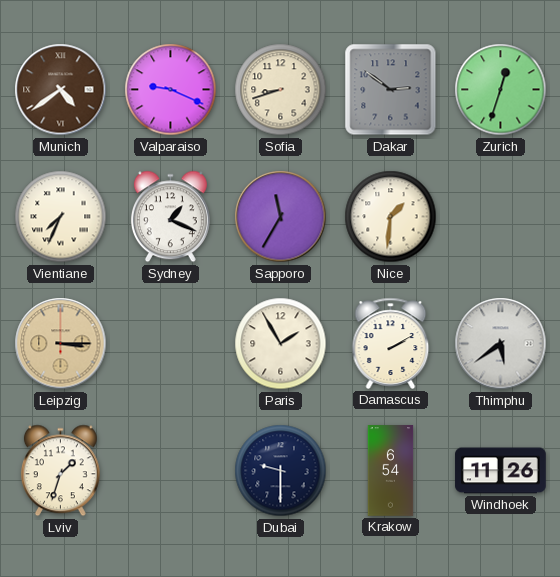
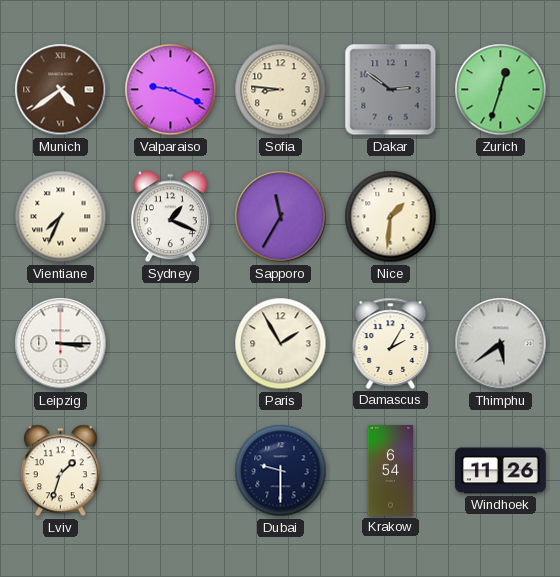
Sofia: 8:42 -> 8:46
Leipzig dial: champagne -> white
Damascus: 2:10 -> 2:05
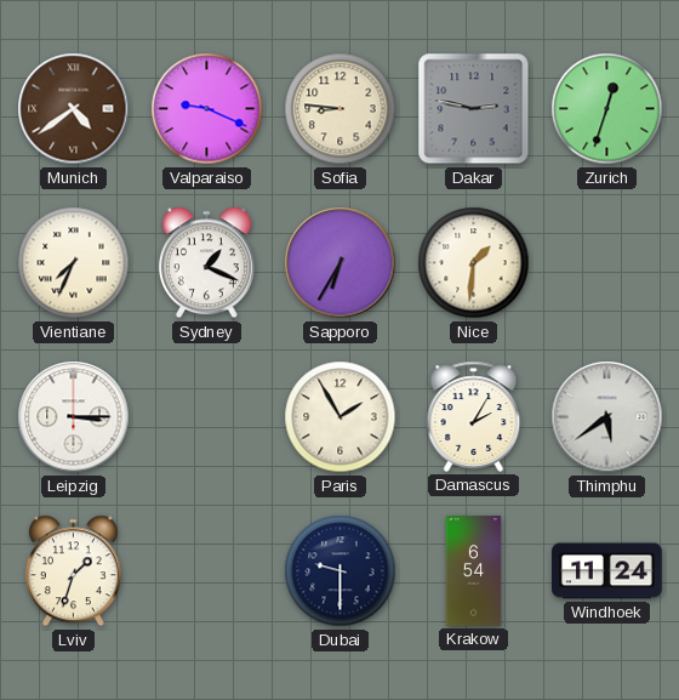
Dakar: 2:51 -> 2:47
Sapporo: 11:35 -> 6:35
Windhoek: 11:26 -> 11:24
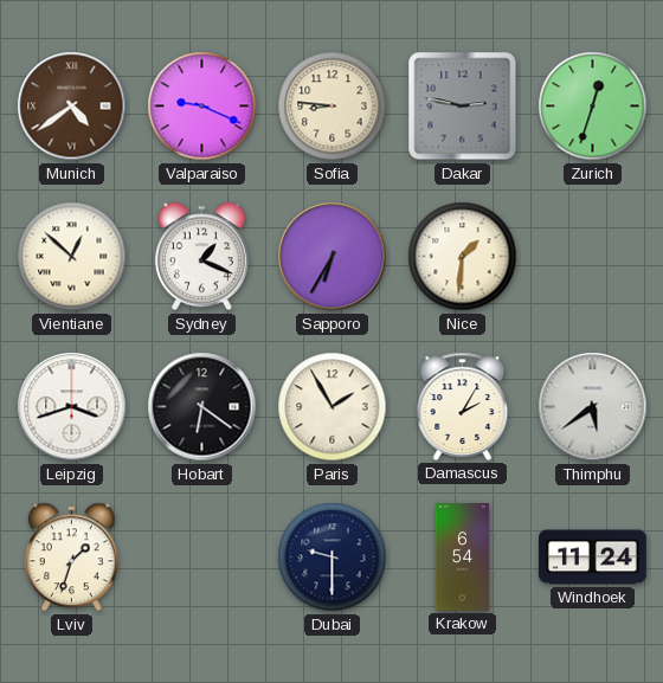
Vientiane: 7:34 -> 12:52
Leipzig: 3:15 -> 3:42
Hobart: none -> 6:21
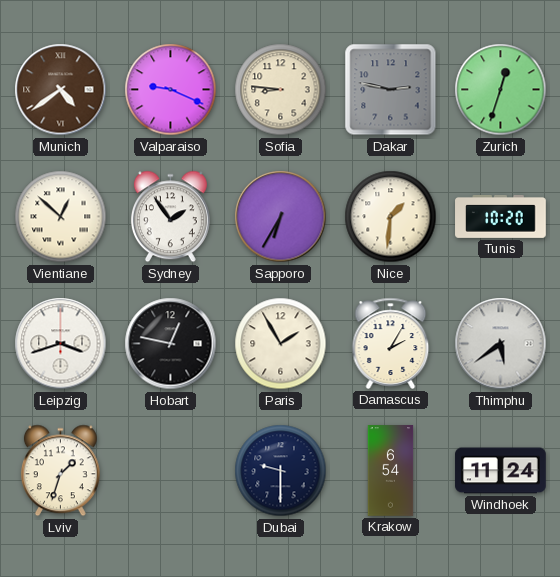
Sydney: 1:19 -> 1:54
Tunis: none -> 10:20
Hobart: 6:21 -> 12:47
